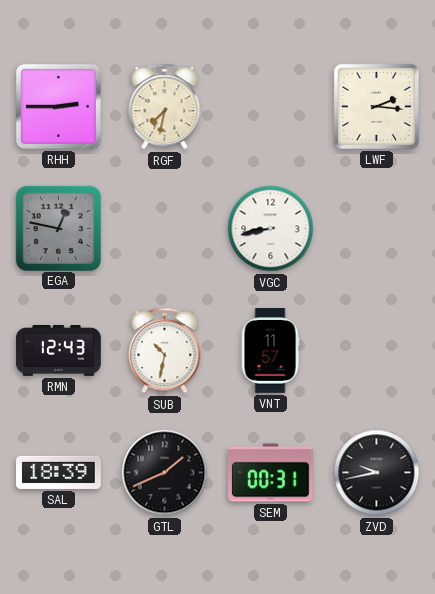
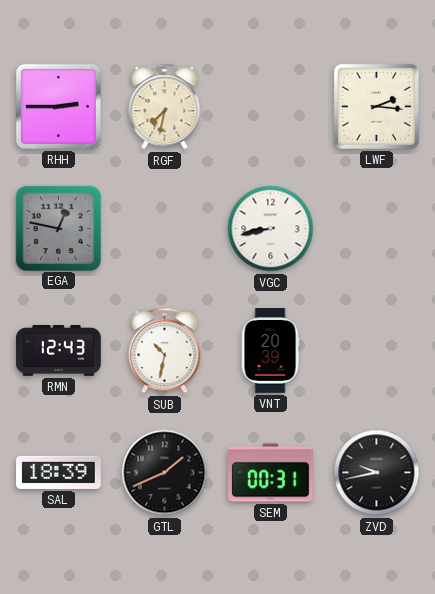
VNT: 11:57 -> 20:39
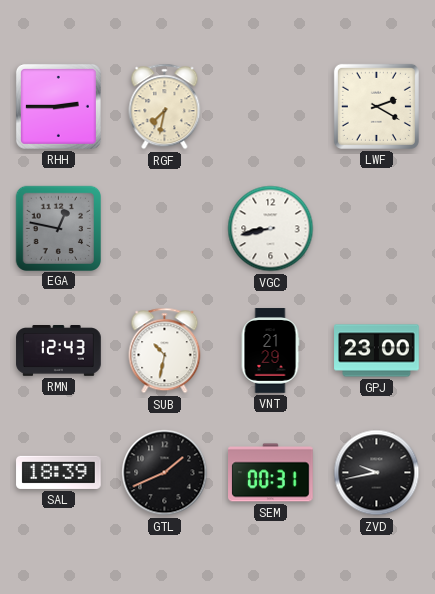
LWF: 2:16 -> 2:20
VNT: 20:39 -> 21:29
GPJ: none -> 23:00
